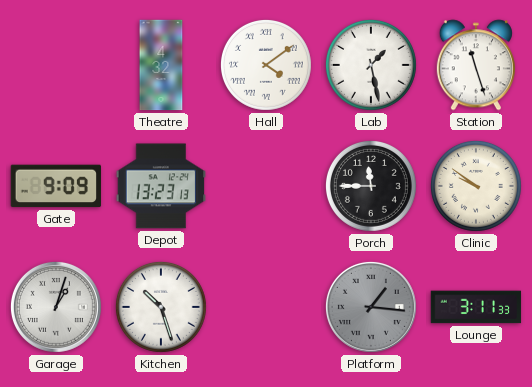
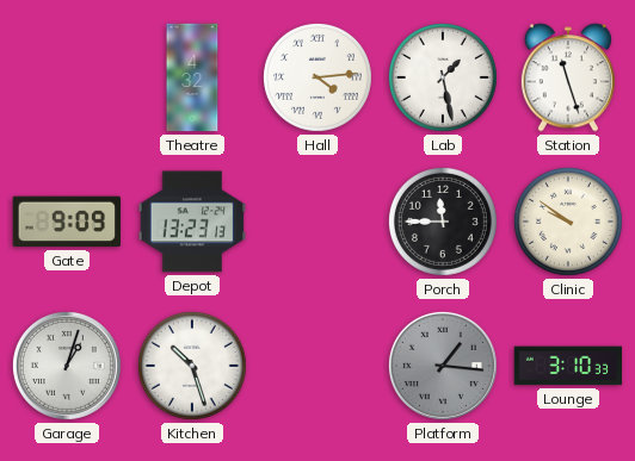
Hall: 4:09 -> 4:14
Lounge: 3:11 -> 3:10
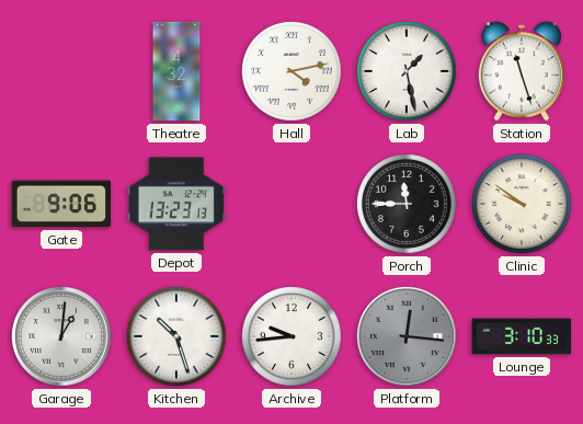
Hall: 4:14 -> 4:13
Gate: 9:09 -> 9:06
Garage: 1:03 -> 1:01
Archive: none -> 9:44
Platform: 1:16 -> 12:16
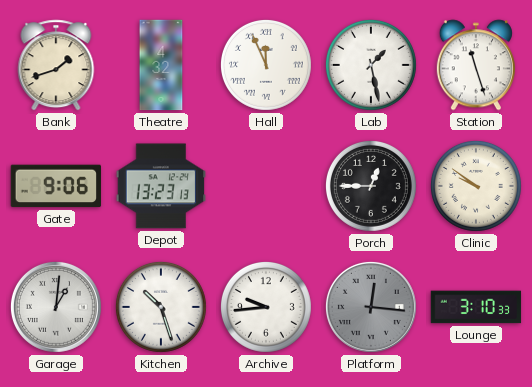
Bank: none -> 1:42
Hall: 4:13 -> 11:56
Porch: 11:45 -> 12:45
